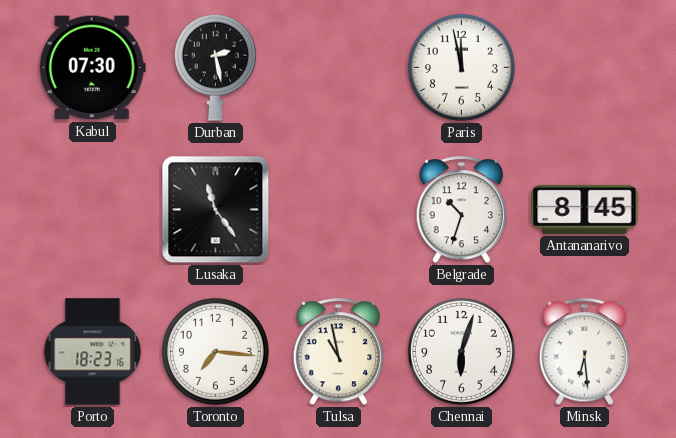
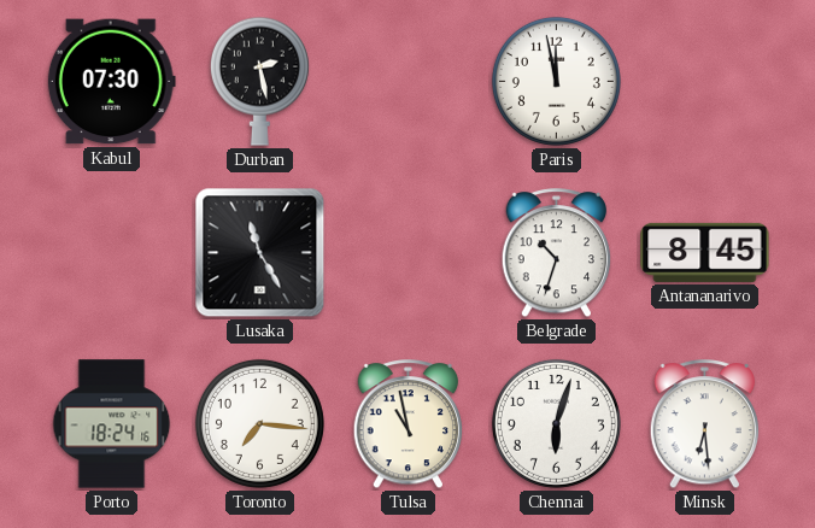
Lusaka: 11:24 -> 11:25
Porto: 18:23 -> 18:24
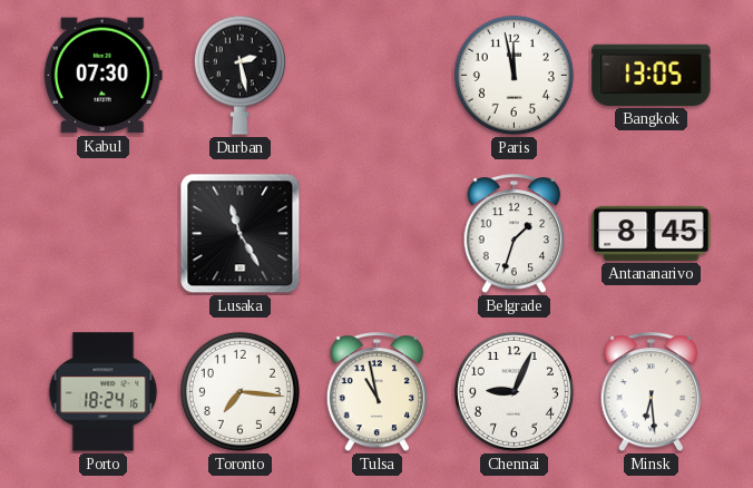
Bangkok: none -> 13:05
Belgrade: 10:33 -> 1:33
Chennai: 6:03 -> 9:04
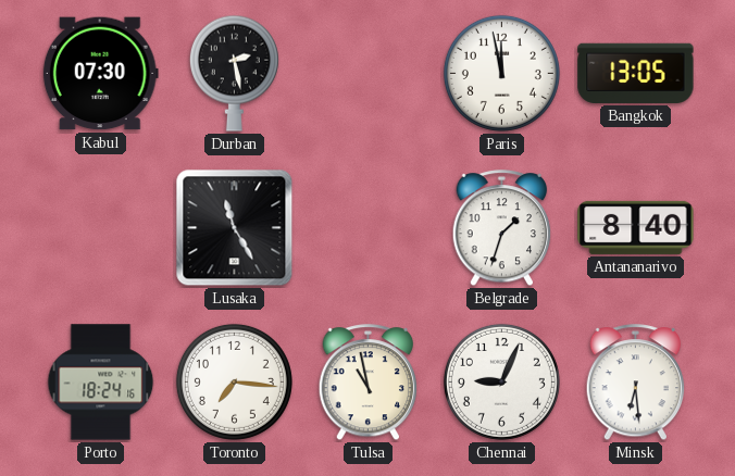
Antananarivo: 8:45 -> 8:40
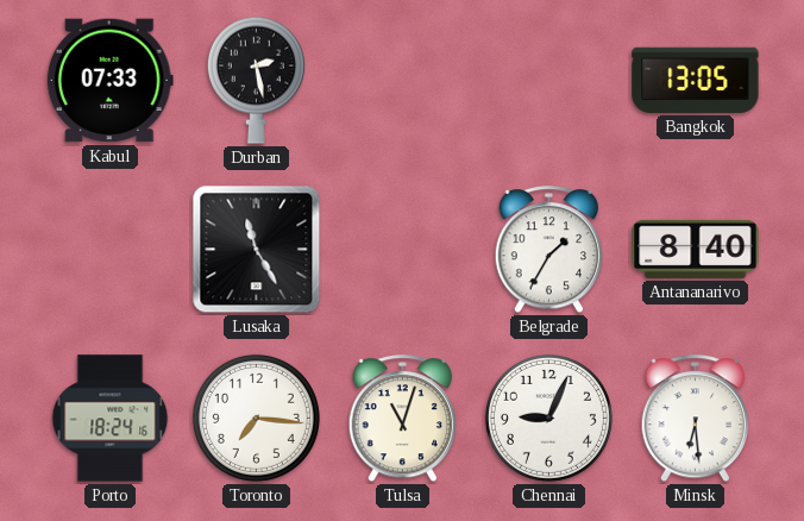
Kabul: 07:30 -> 07:33
Paris: 11:58 -> none
Belgrade: 1:33 -> 1:35
Tulsa: 10:58 -> 11:03
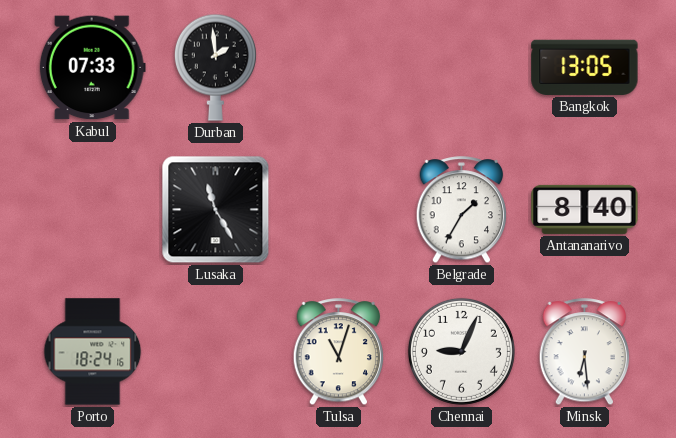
Durban: 2:28 -> 1:59
Toronto: 7:16 -> none
